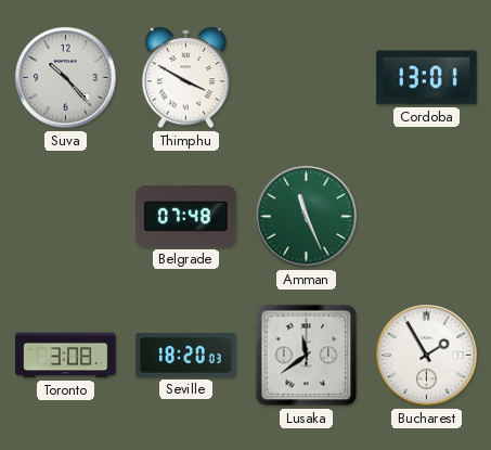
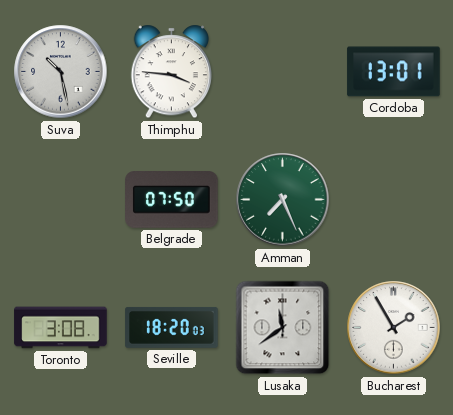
Suva: 10:23 -> 10:28
Thimphu: 3:50 -> 3:46
Belgrade: 07:48 -> 07:50
Amman: 11:26 -> 7:26
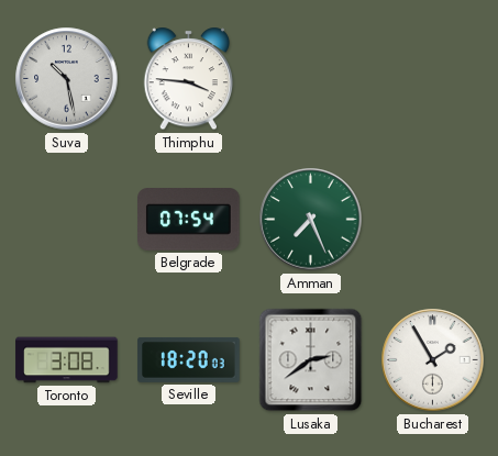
Cordoba: 13:01 -> none
Belgrade: 07:50 -> 07:54
Lusaka: 11:39 -> 2:39
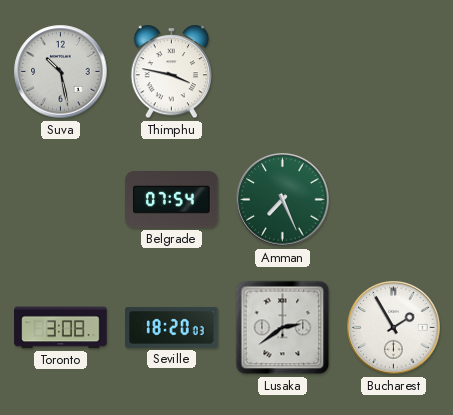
Thimphu: 3:46 -> 3:47
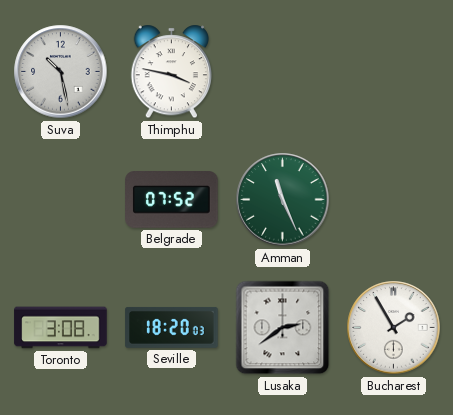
Belgrade: 07:54 -> 07:52
Amman: 7:26 -> 11:26
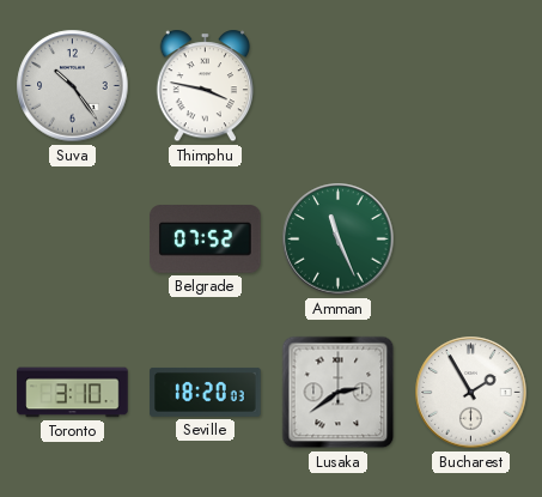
Suva: 10:28 -> 10:24
Toronto: 3:08 -> 3:10
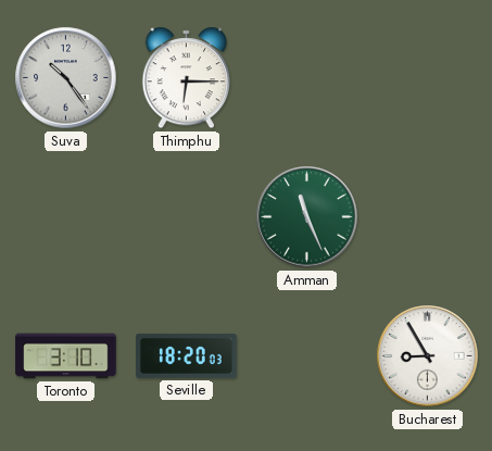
Thimphu: 3:47 -> 6:15
Belgrade: 07:52 -> none
Lusaka: 2:39 -> none
Bucharest: 1:55 -> 8:55
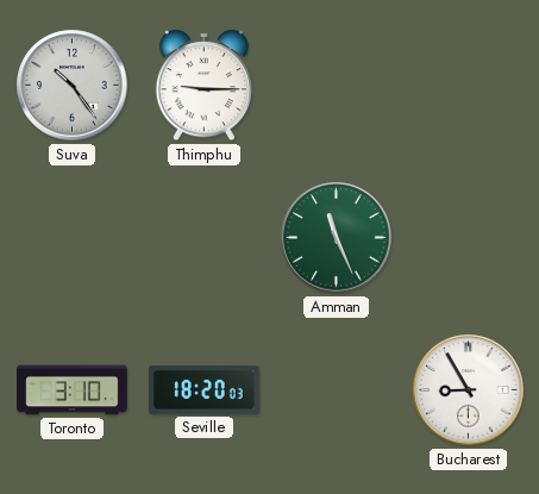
Thimphu: 6:15 -> 9:15
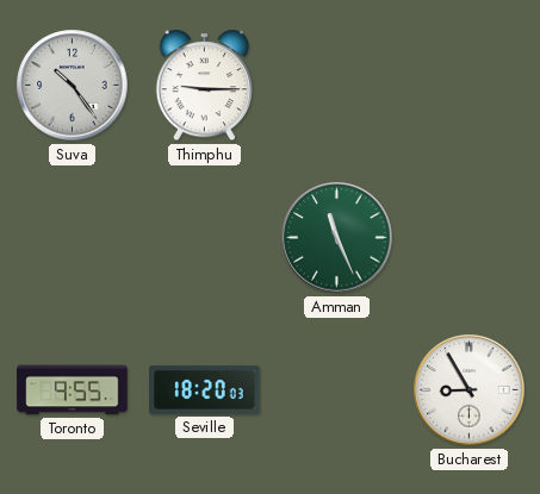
Toronto: 3:10 -> 9:55
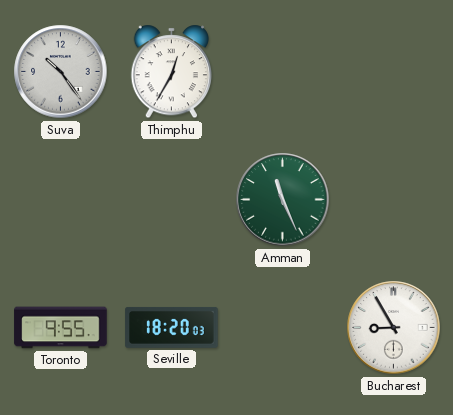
Thimphu: 9:15 -> 12:35
